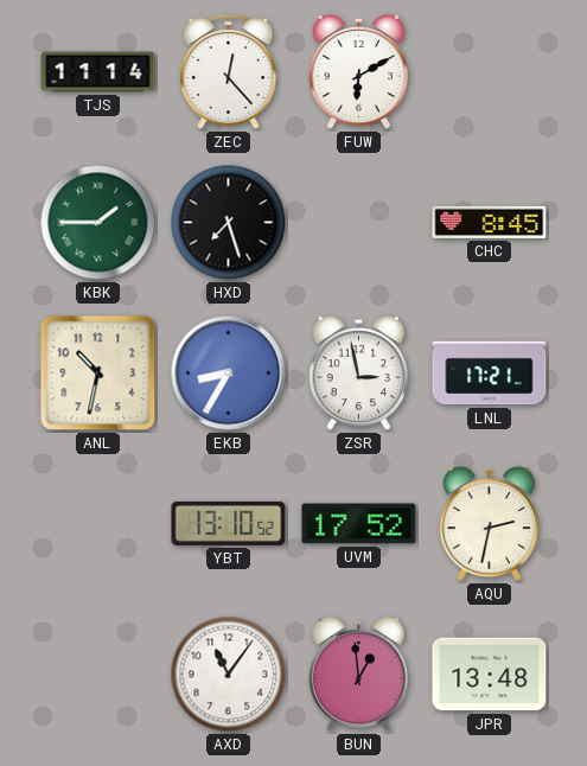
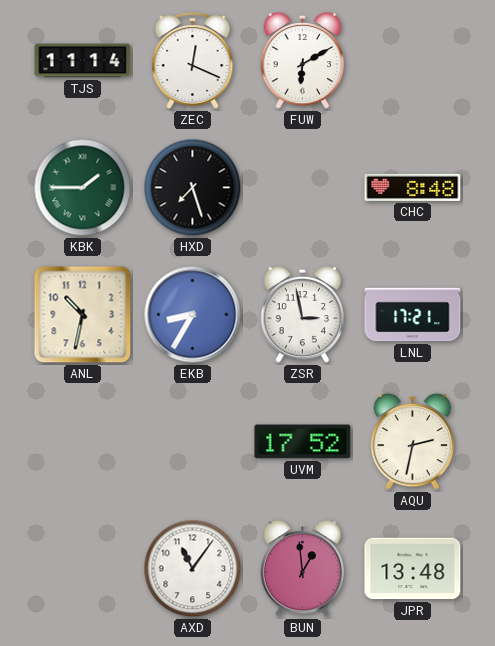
ZEC: 12:23 -> 12:19
CHC: 8:45 -> 8:48
YBT: 13:10 -> none
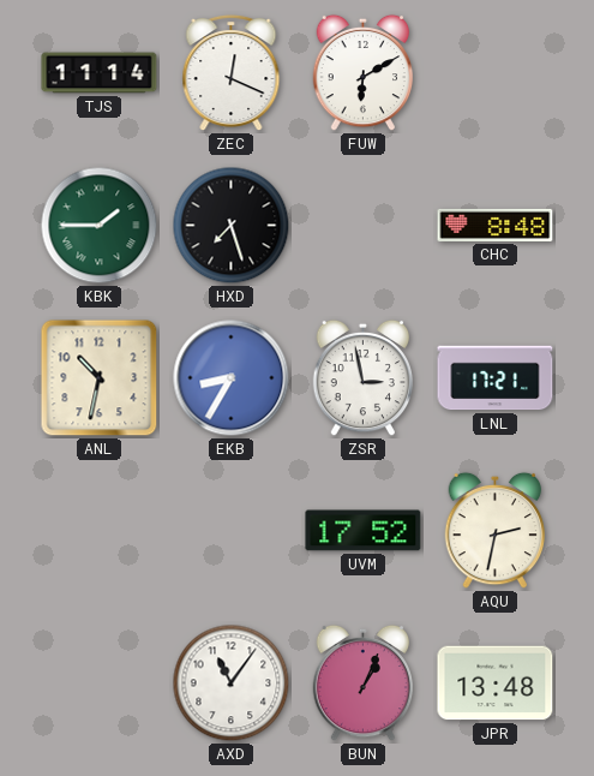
BUN: 12:59 -> 1:04
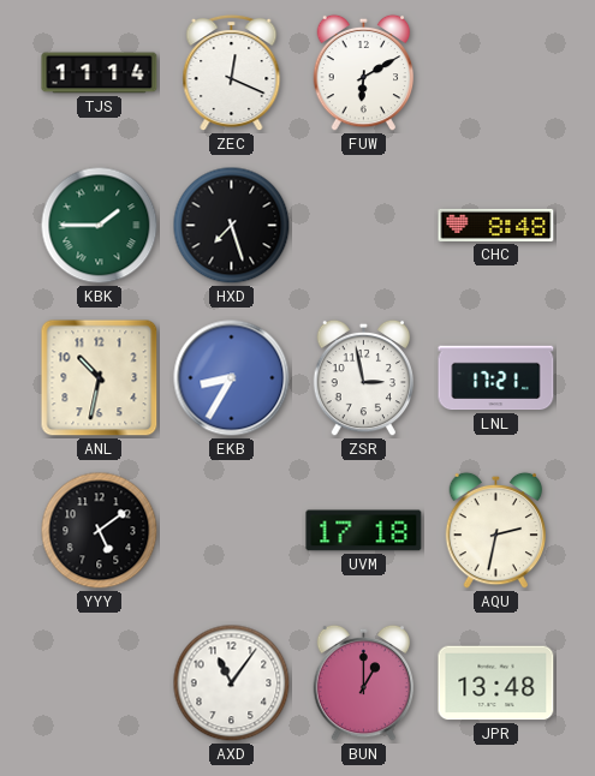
YYY: none -> 5:09
UVM: 17:52 -> 17:18
BUN: 1:04 -> 1:00
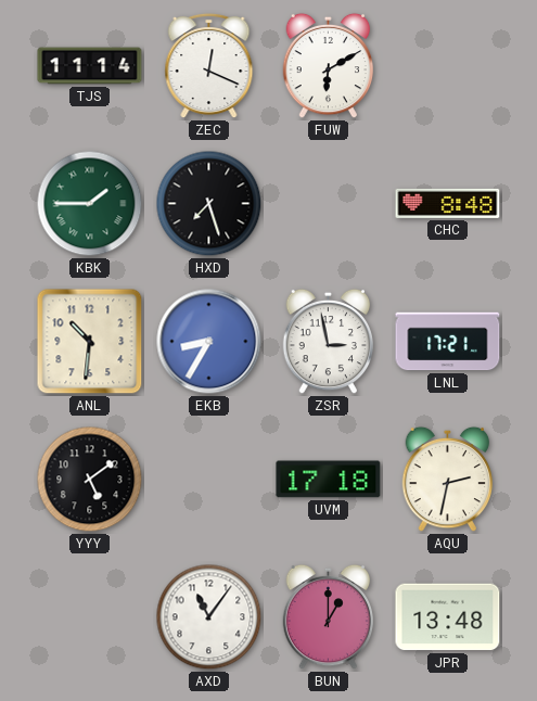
ANL: 10:32 -> 10:31
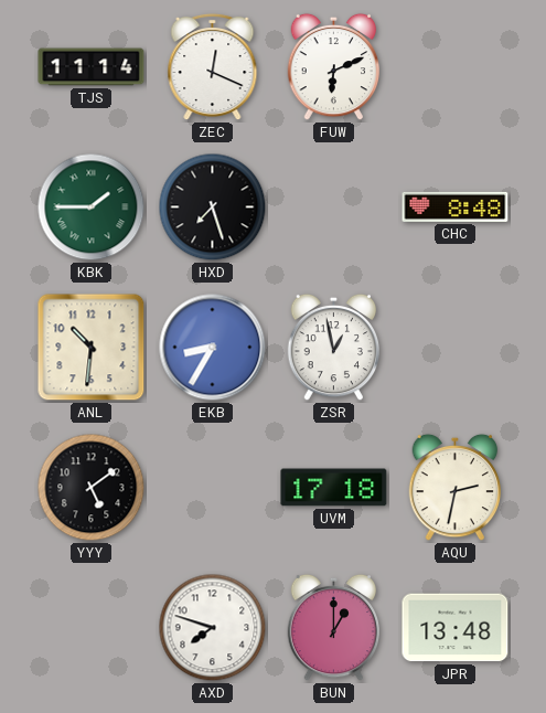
FUW: 6:10 -> 6:11
ZSR: 2:58 -> 12:58
LNL: 17:21 -> none
AXD: 11:06 -> 7:48
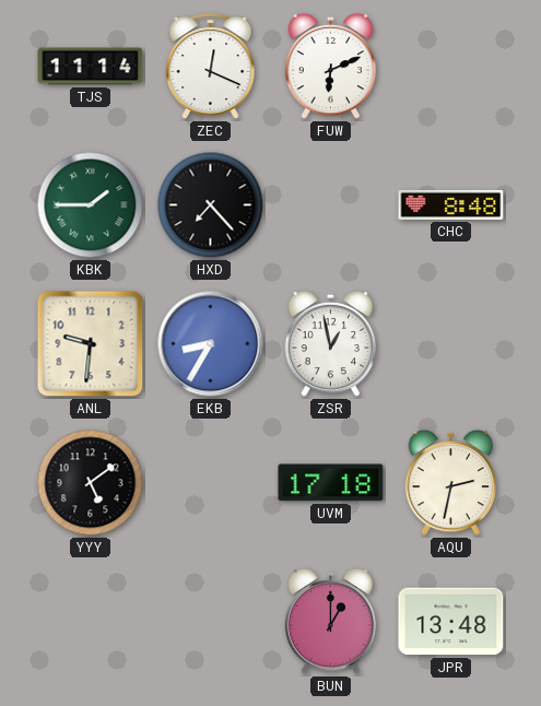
HXD: 7:27 -> 7:23
ANL: 10:31 -> 9:31
AXD: 7:48 -> none
